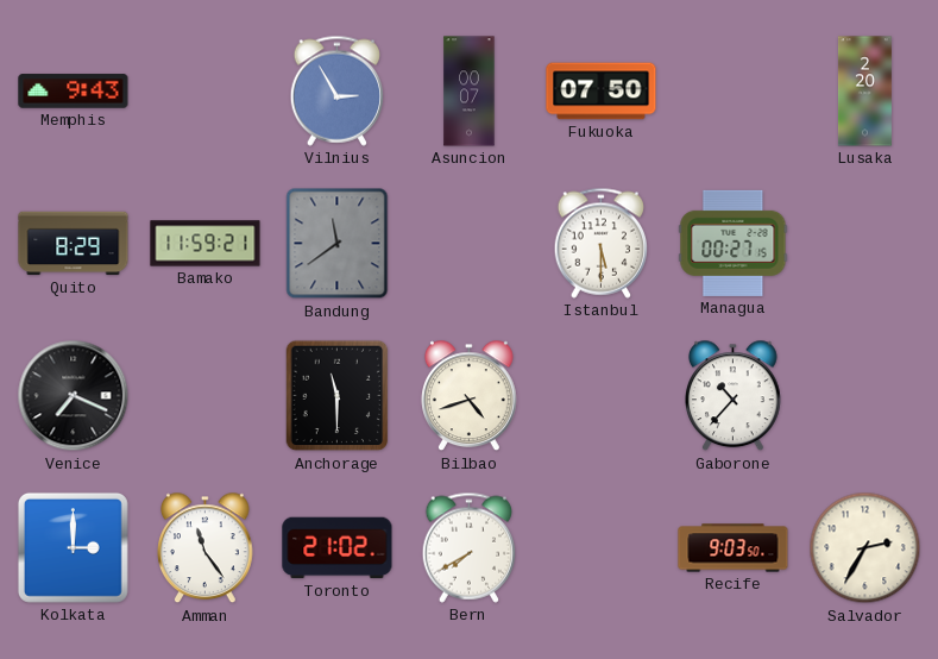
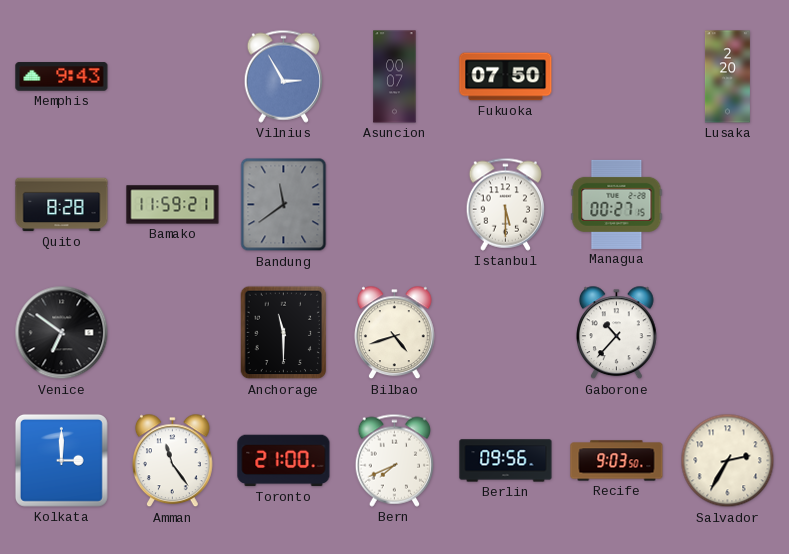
Quito: 8:29 -> 8:28
Venice: 7:19 -> 6:51
Toronto: 21:02 -> 21:00
Bern: 7:40 -> 7:41
Berlin: none -> 09:56
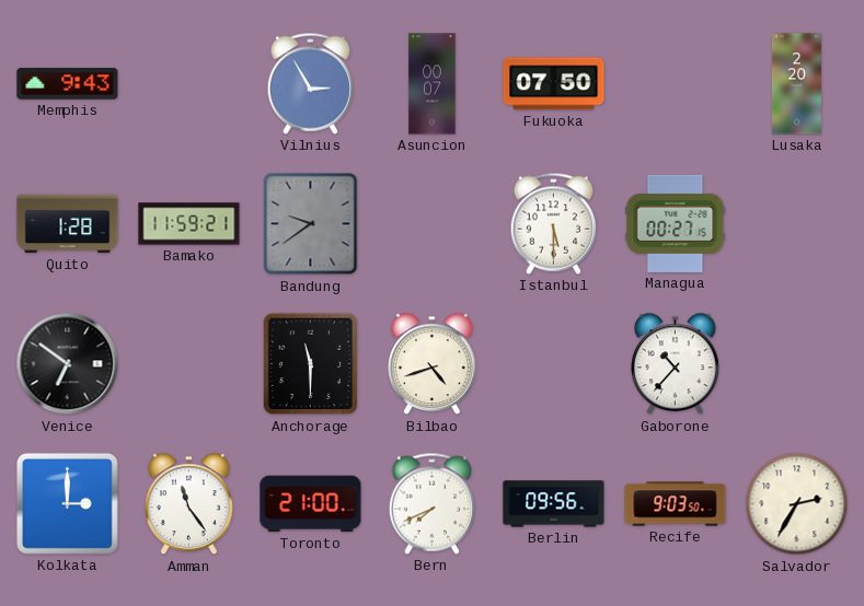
Quito: 8:28 -> 1:28
Bandung: 11:39 -> 9:39
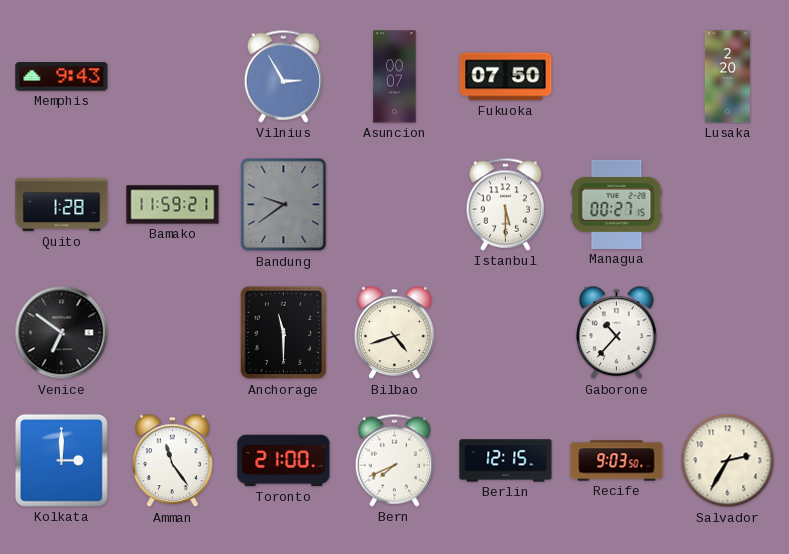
Berlin: 09:56 -> 12:15
